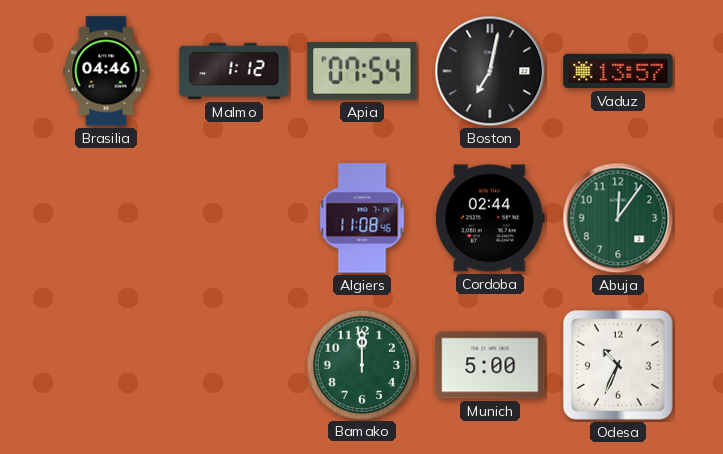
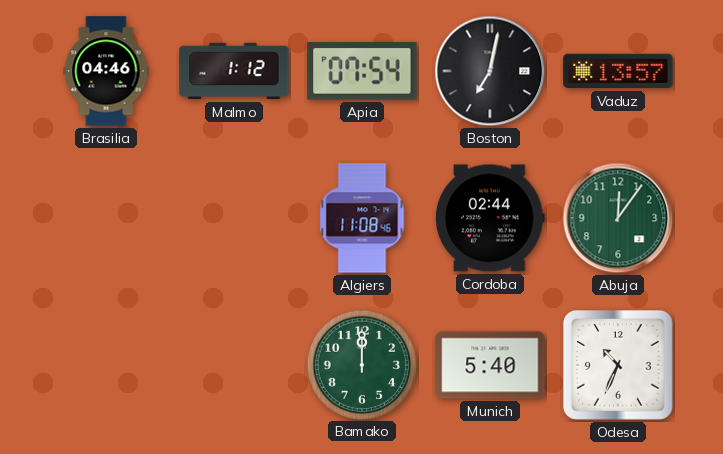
Munich: 5:00 -> 5:40
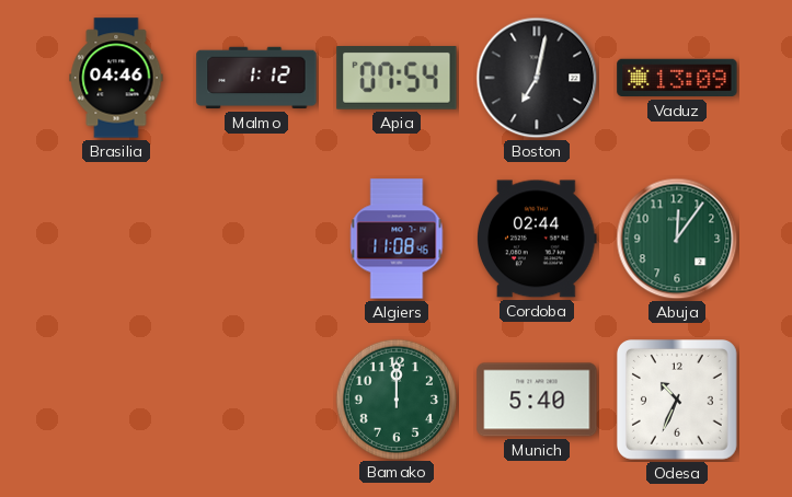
Vaduz: 13:57 -> 13:09
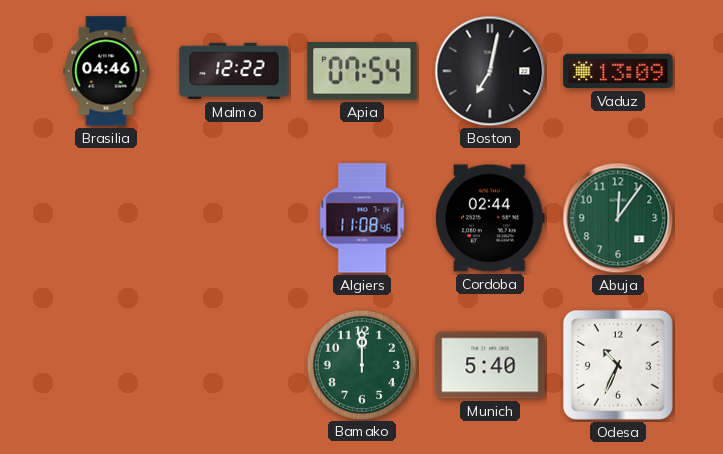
Malmo: 1:12 -> 12:22
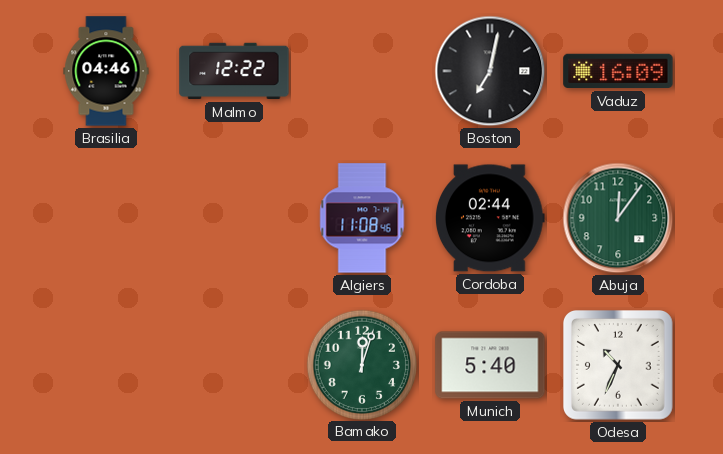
Apia: 07:54 -> none
Vaduz: 13:09 -> 16:09
Bamako: 12:00 -> 12:03
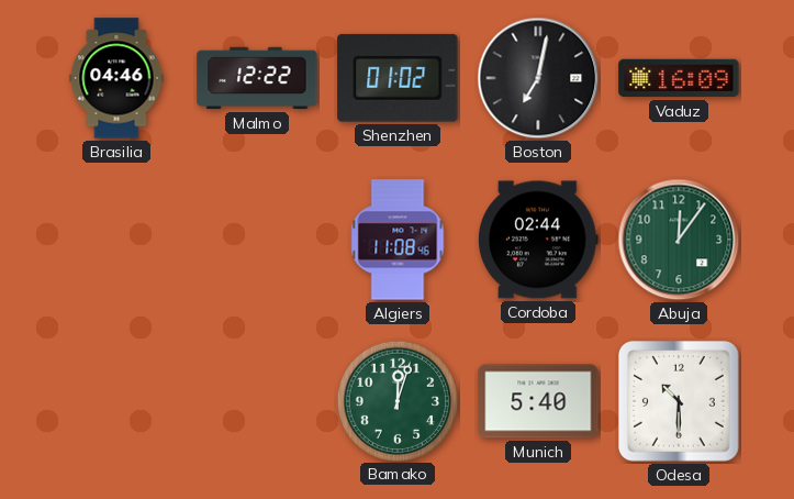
Shenzhen: none -> 01:02
Odesa: 10:34 -> 10:30
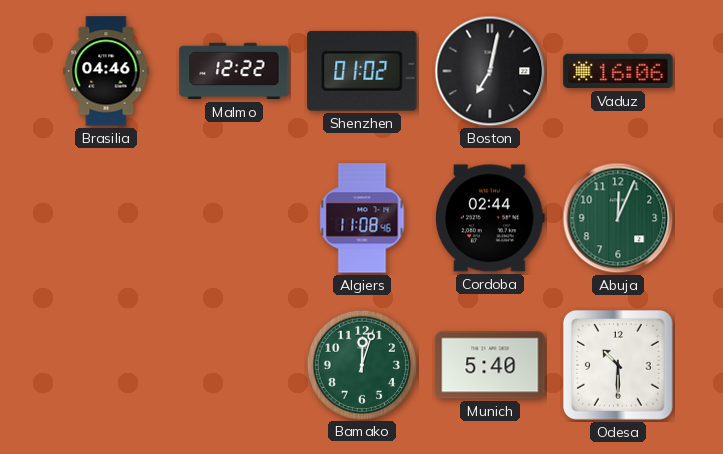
Vaduz: 16:09 -> 16:06
Abuja: 12:06 -> 12:04
